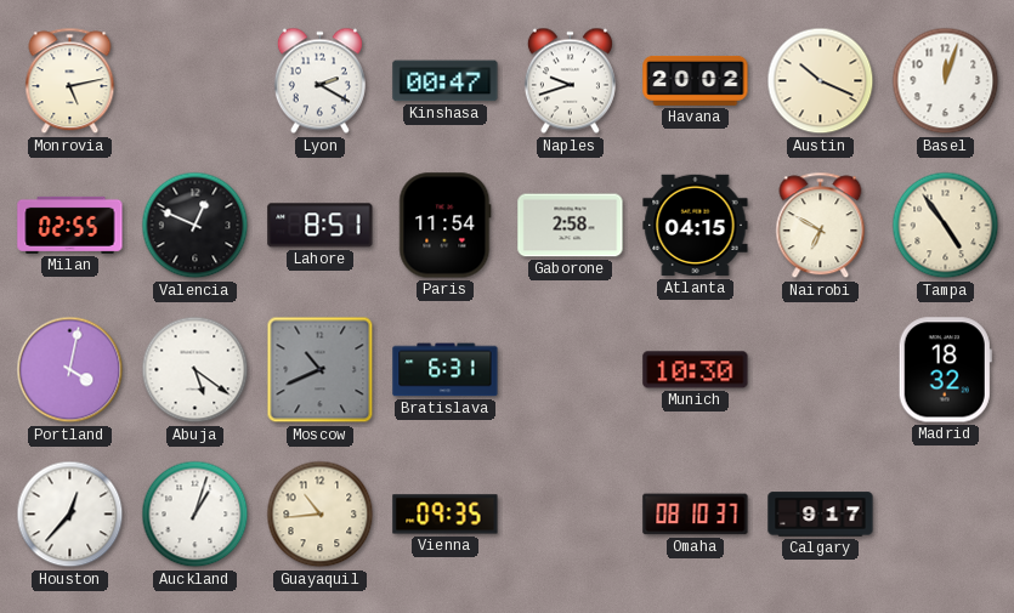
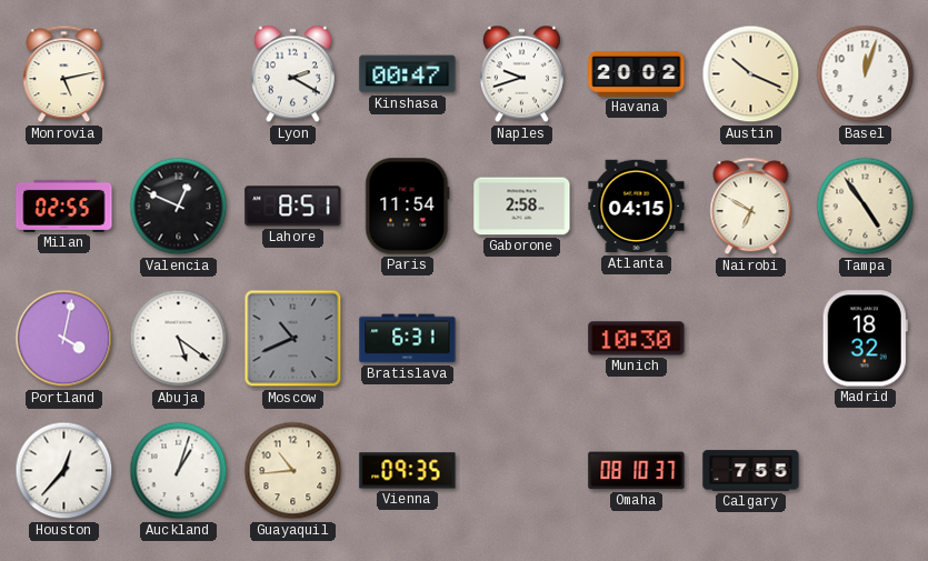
Calgary: 9:17 -> 7:55
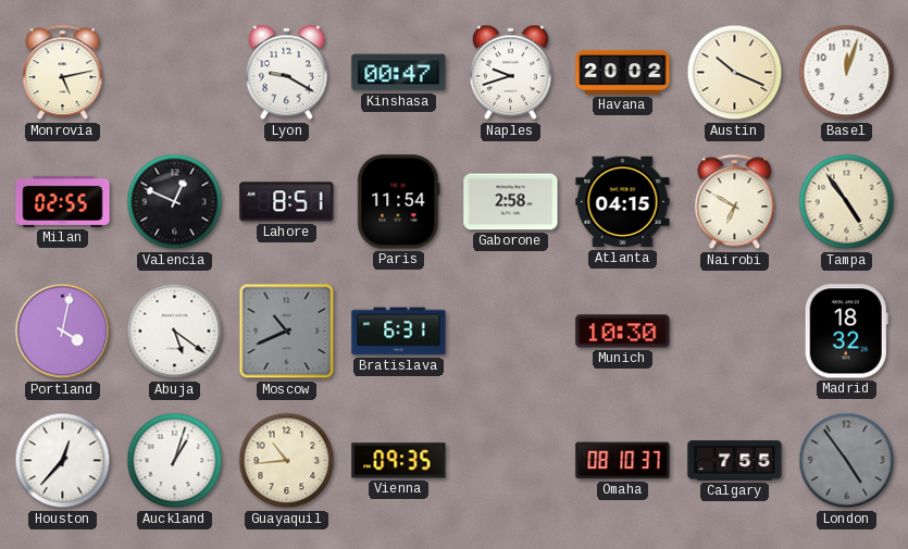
Lyon: 2:20 -> 9:20
London: none -> 4:54
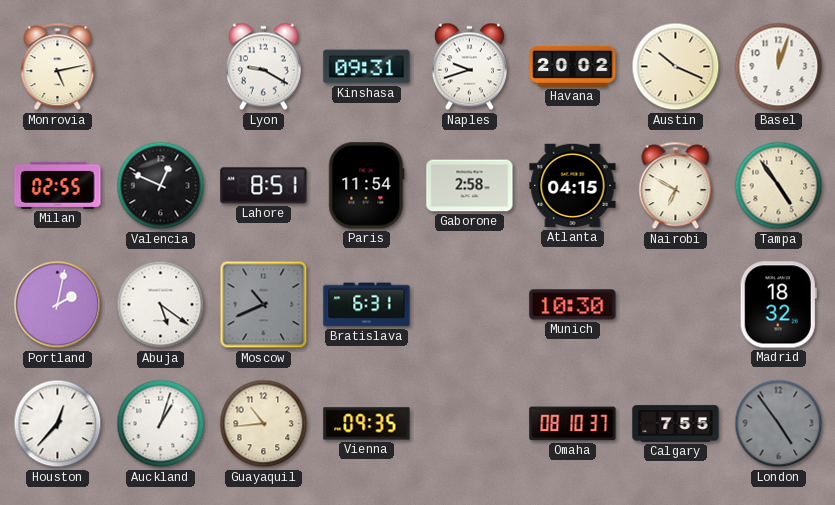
Kinshasa: 00:47 -> 09:31
Portland: 4:02 -> 2:02
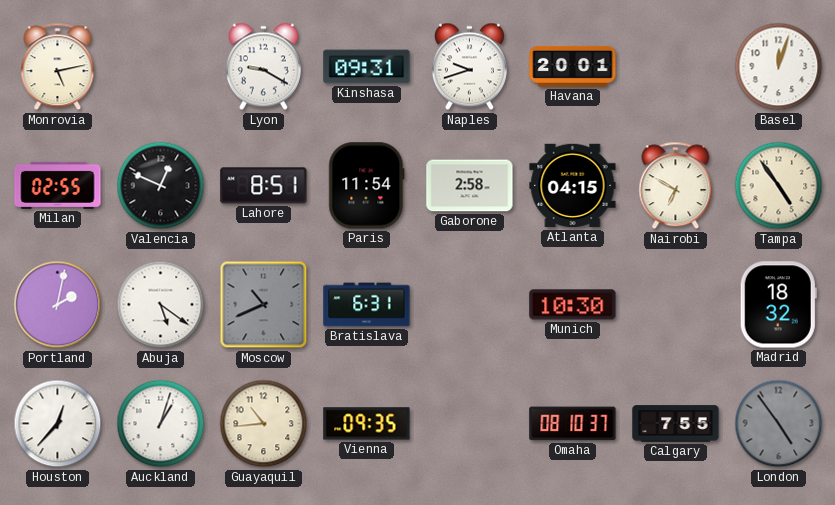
Havana: 20:02 -> 20:01
Austin: 10:19 -> none
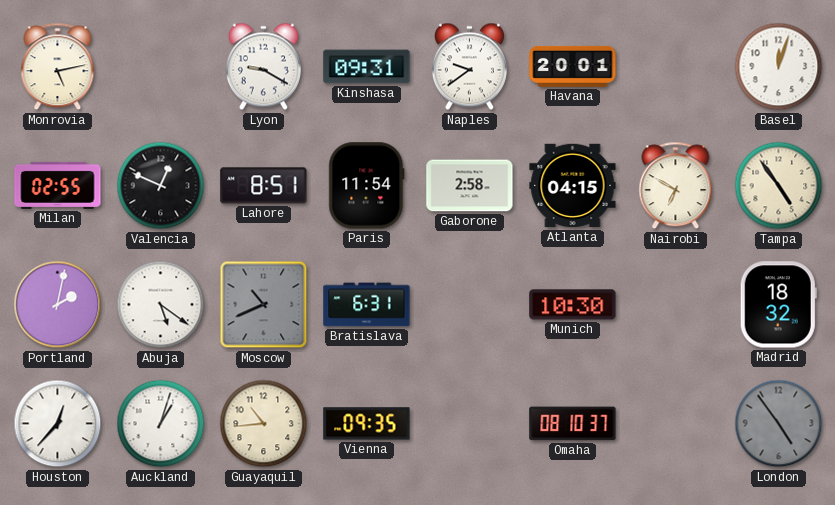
Naples: 9:42 -> 9:39
Calgary: 7:55 -> none
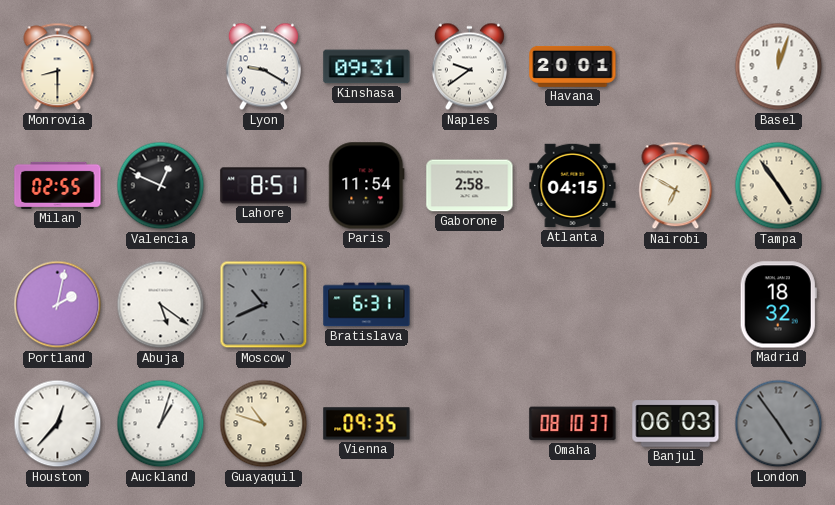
Monrovia: 5:13 -> 8:30
Munich: 10:30 -> none
Guayaquil: 10:44 -> 10:48
Banjul: none -> 06:03
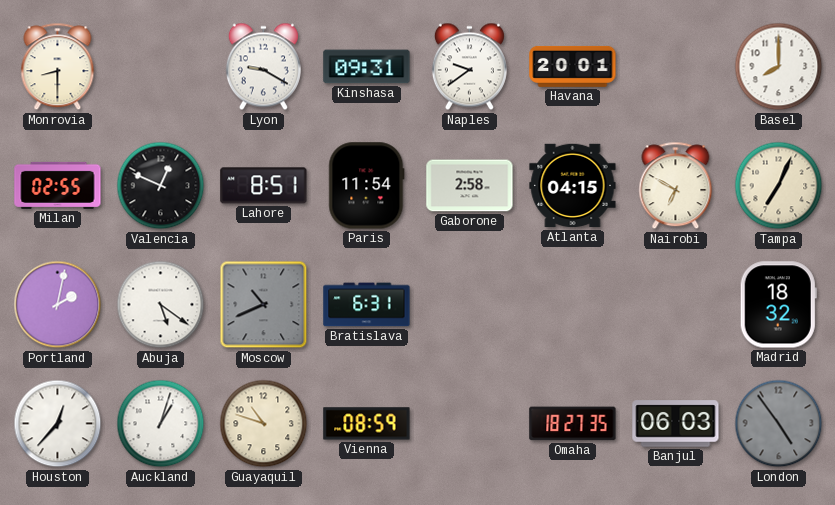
Basel: 12:03 -> 8:00
Tampa: 4:54 -> 7:04
Vienna: 09:35 -> 08:59
Omaha: 08:10 -> 18:27
